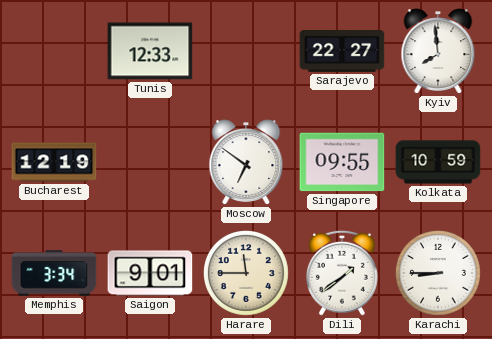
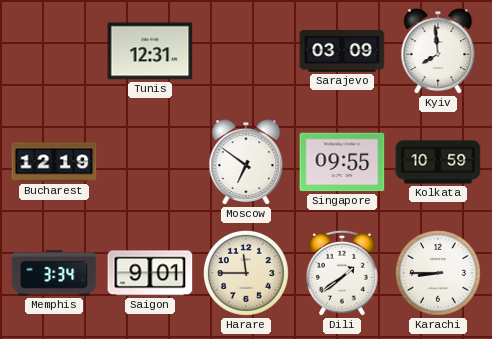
Tunis: 12:33 -> 12:31
Sarajevo: 22:27 -> 03:09
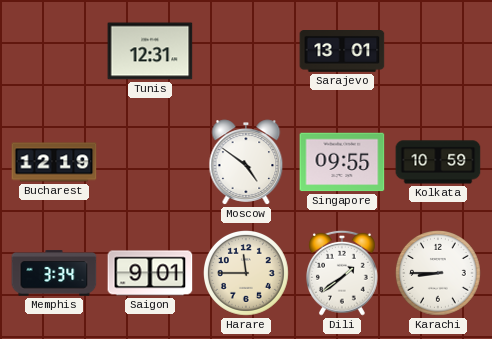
Sarajevo: 03:09 -> 13:01
Kyiv: 7:59 -> none
Moscow: 6:51 -> 4:51
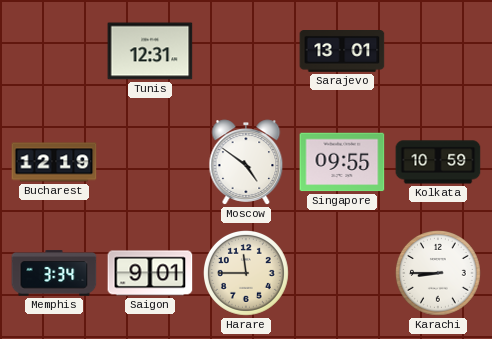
Dili: 1:39 -> none
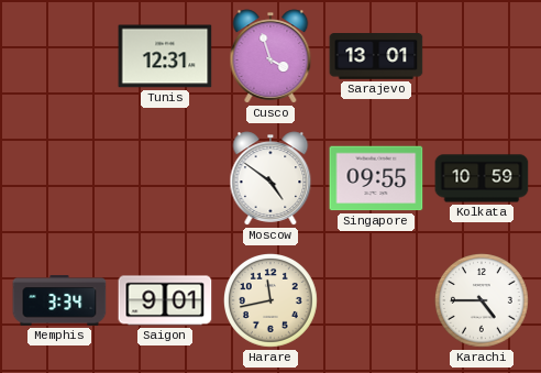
Cusco: none -> 3:57
Bucharest: 12:19 -> none
Harare: 11:45 -> 11:43
Karachi: 8:45 -> 4:45
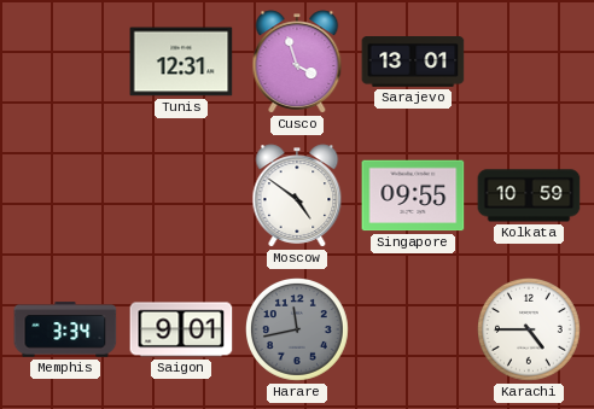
Harare dial: cream -> grey
